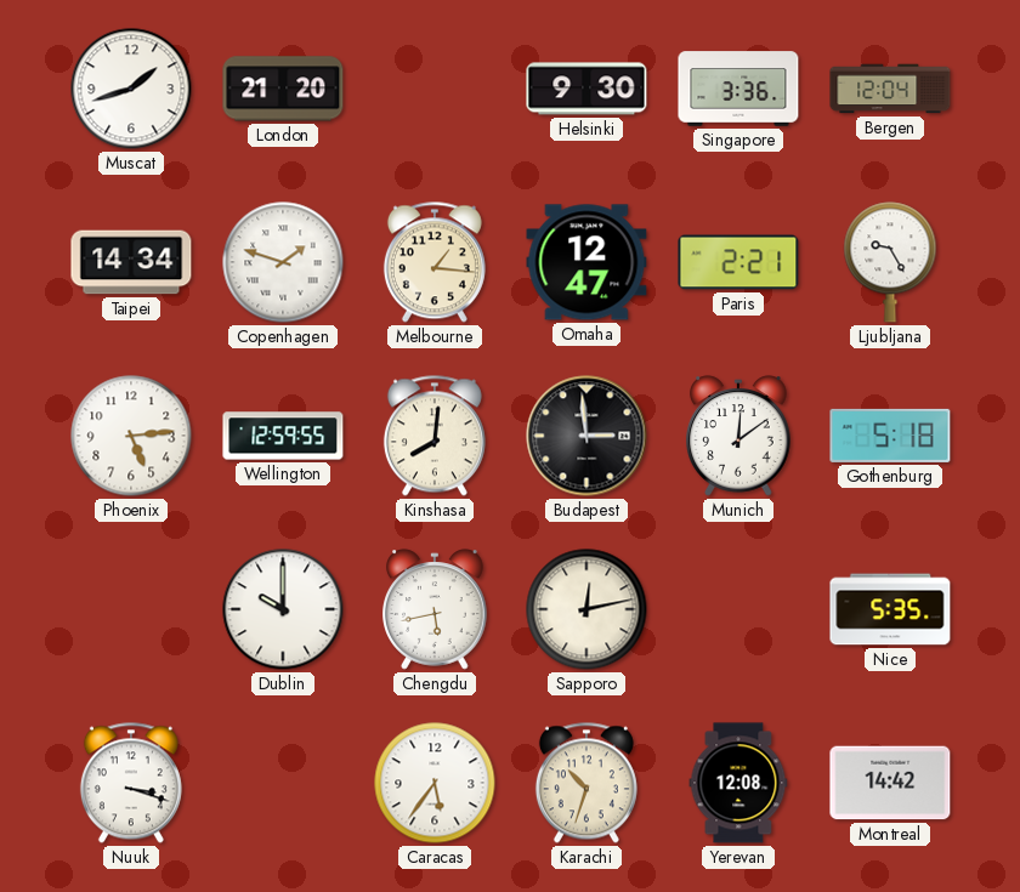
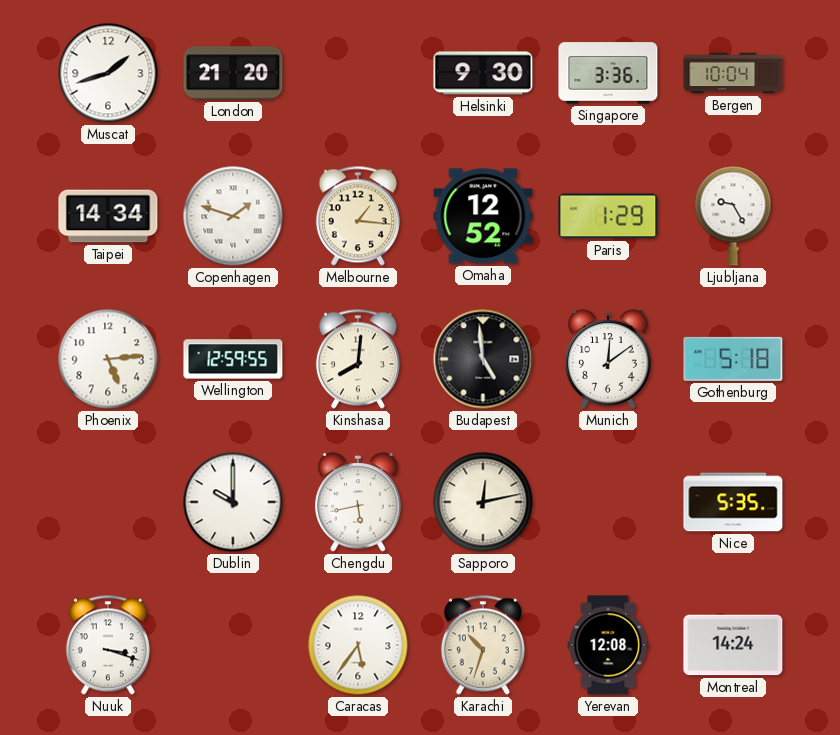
Bergen: 12:04 -> 10:04
Omaha: 12:47 -> 12:52
Paris: 2:21 -> 1:29
Budapest: 2:59 -> 4:59
Montreal: 14:42 -> 14:24
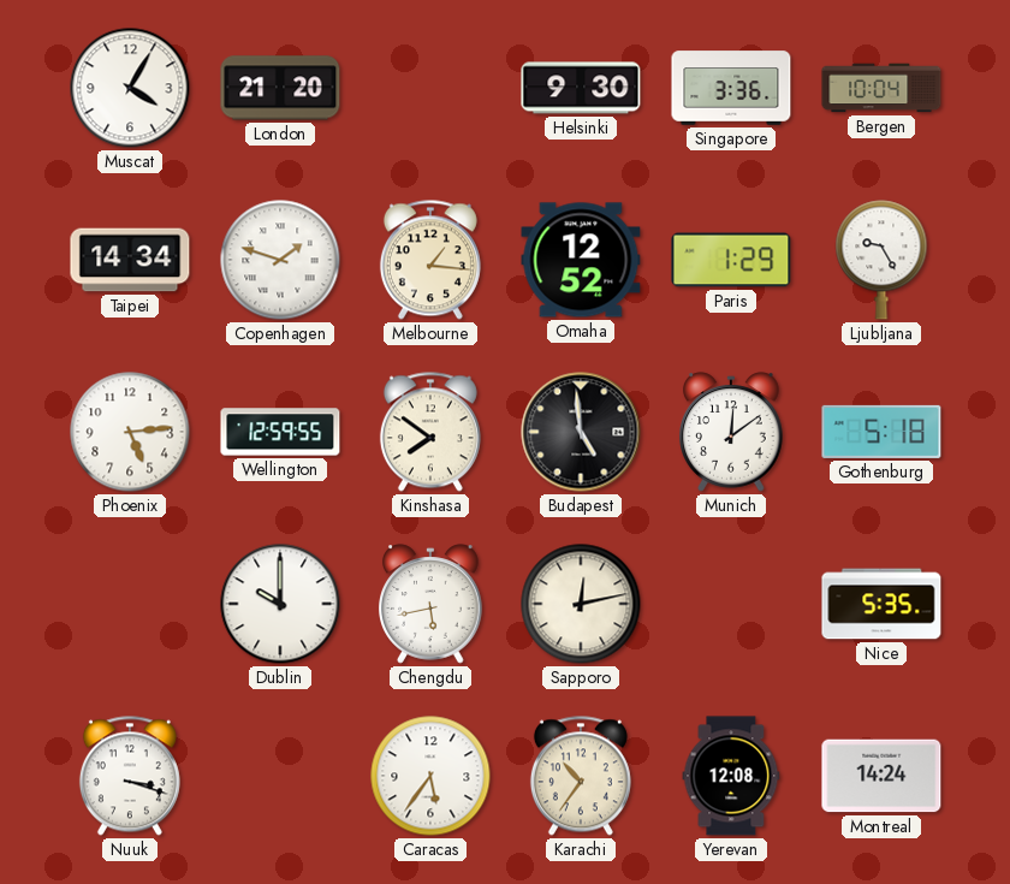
Muscat: 1:42 -> 4:05
Kinshasa: 8:01 -> 7:51
Karachi: 10:33 -> 10:36
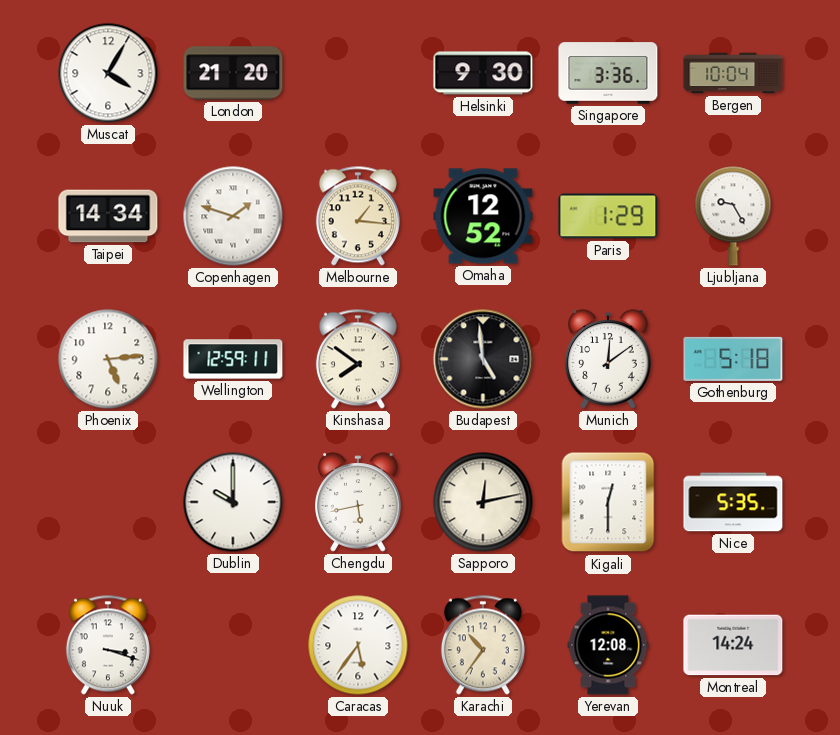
Wellington: 12:59:55 -> 12:59:11
Kigali: none -> 12:30
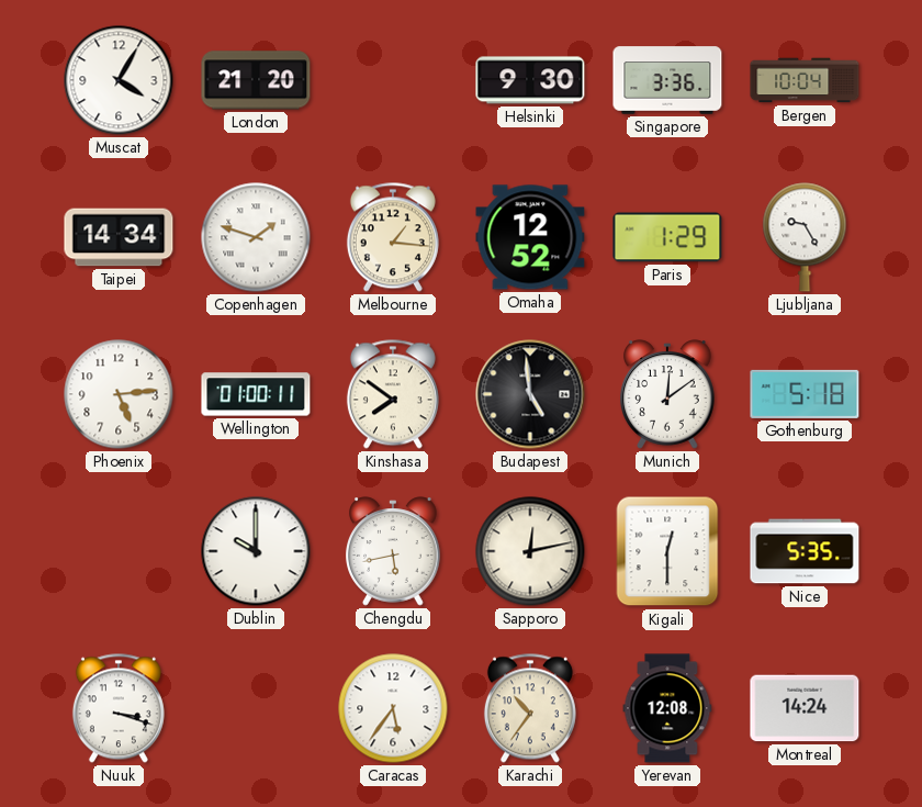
Wellington: 12:59 -> 01:00
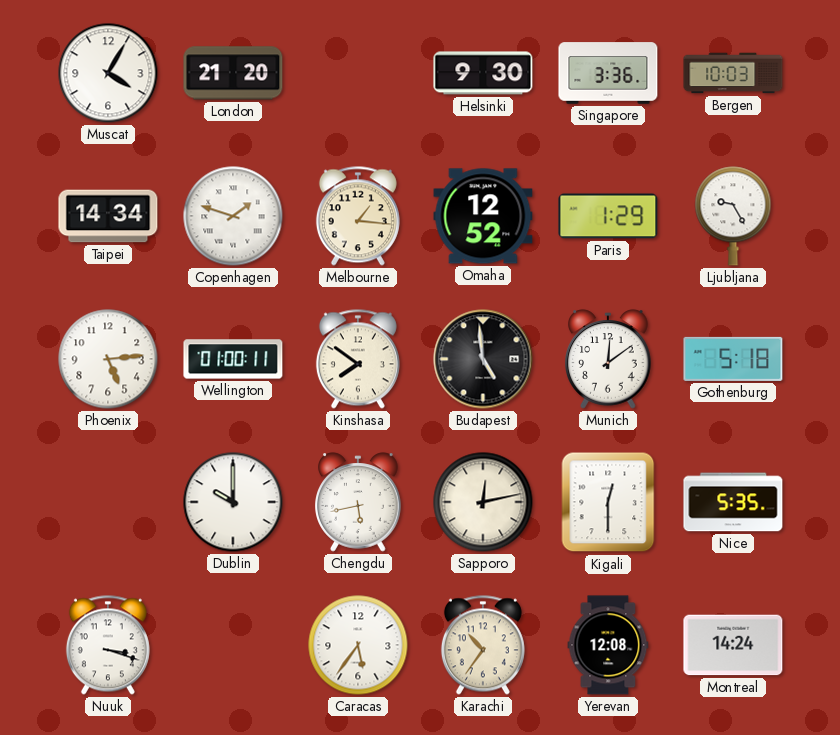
Bergen: 10:04 -> 10:03
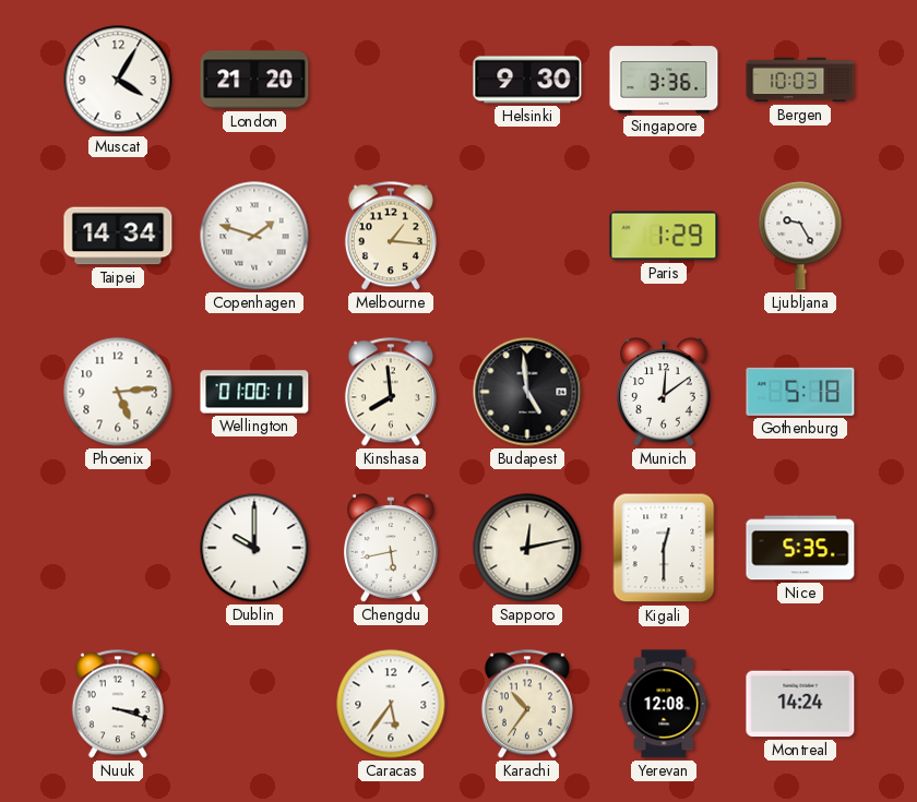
Omaha: 12:52 -> none
Kinshasa: 7:51 -> 7:59
